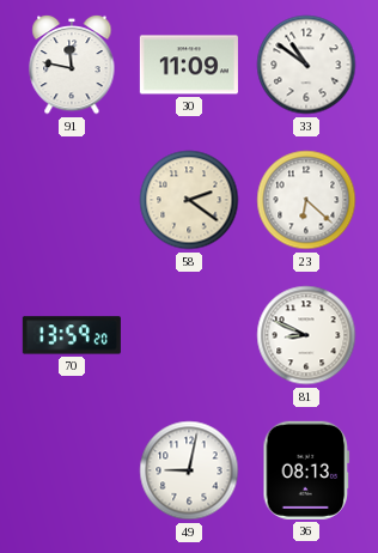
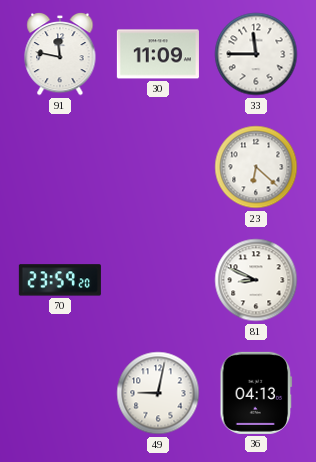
33: 10:51 -> 11:45
58: 2:21 -> none
70: 13:59 -> 23:59
36: 08:13 -> 04:13
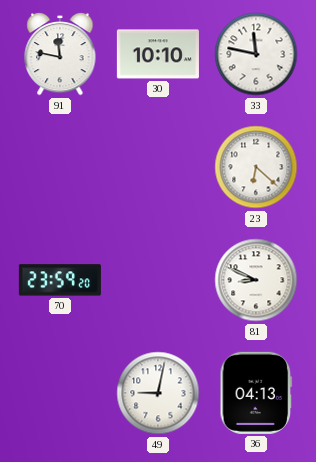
30: 11:09 -> 10:10
33: 11:45 -> 11:47
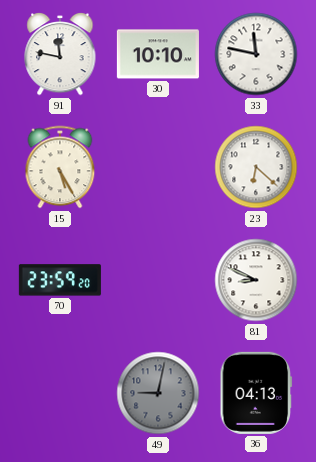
15: none -> 5:25
49 dial: white -> grey
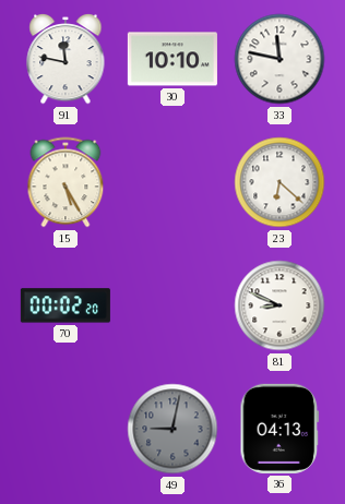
70: 23:59 -> 00:02
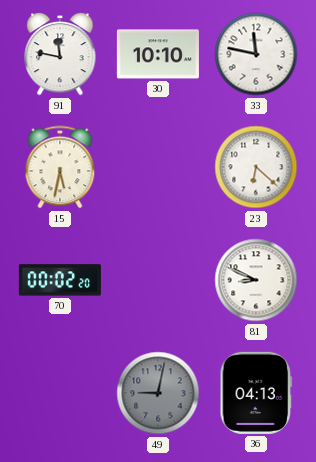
15: 5:25 -> 5:32
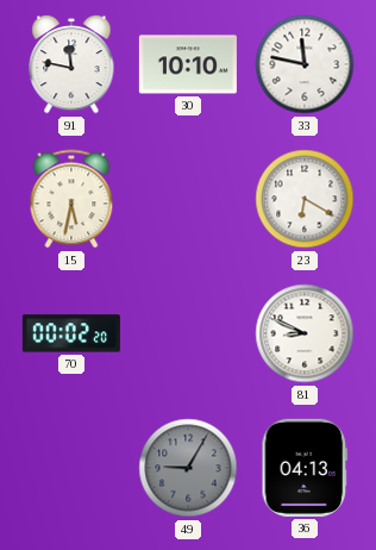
23: 6:22 -> 6:20
49: 9:02 -> 9:05
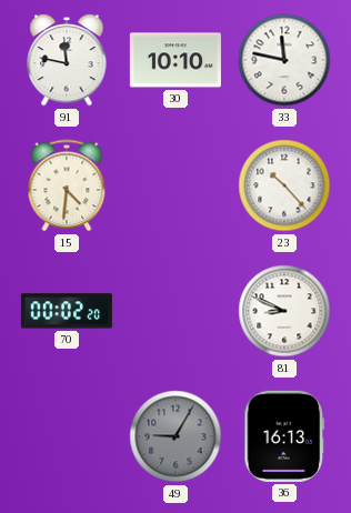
15: 5:32 -> 4:31
23: 6:20 -> 10:23
36: 04:13 -> 16:13
